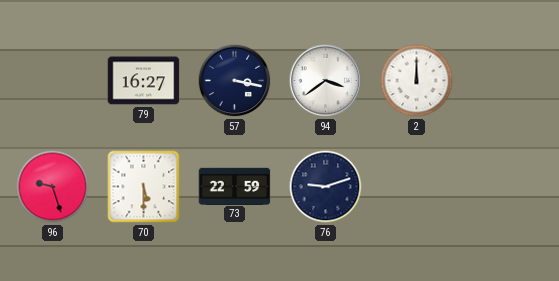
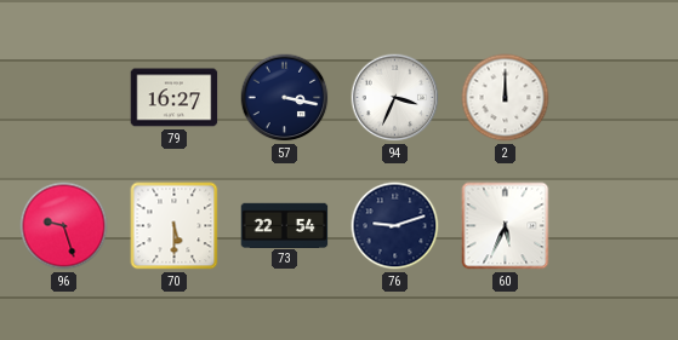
94: 3:39 -> 3:34
73: 22:59 -> 22:54
60: none -> 5:34
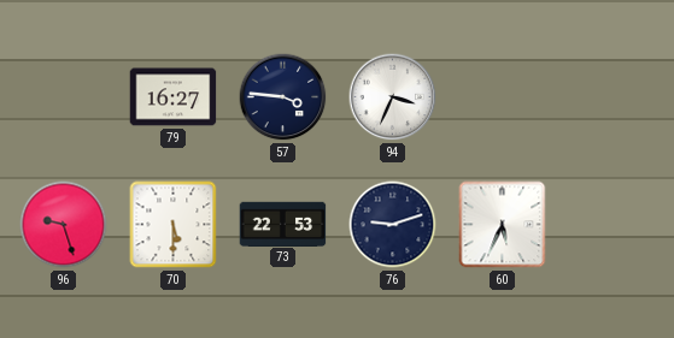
57: 3:17 -> 3:46
2: 12:00 -> none
73: 22:54 -> 22:53
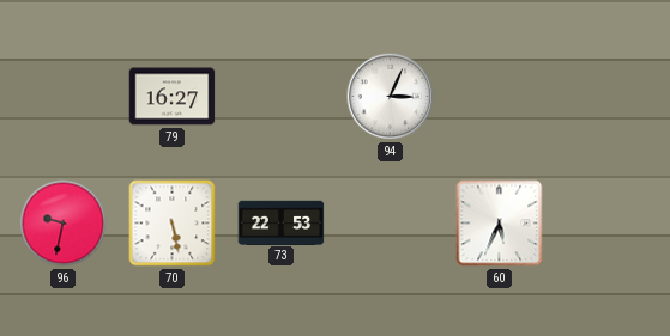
57: 3:46 -> none
94: 3:34 -> 3:04
96: 9:27 -> 9:32
70: 5:30 -> 5:28
76: 9:12 -> none
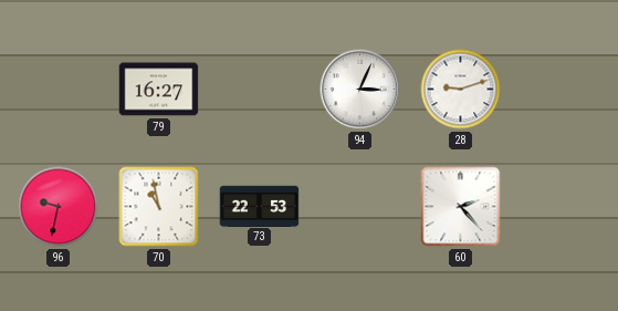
28: none -> 9:12
70: 5:28 -> 10:58
60: 5:34 -> 2:23
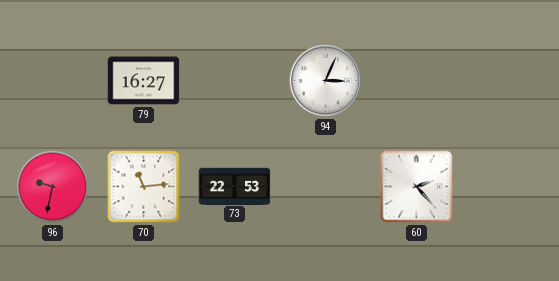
28: 9:12 -> none
70: 10:58 -> 11:14
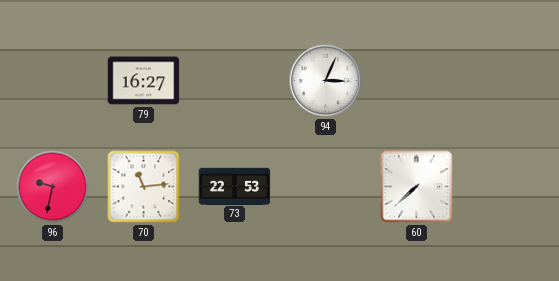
60: 2:23 -> 7:38
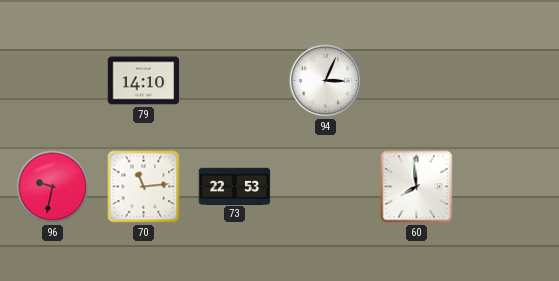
79: 16:27 -> 14:10
60: 7:38 -> 7:59
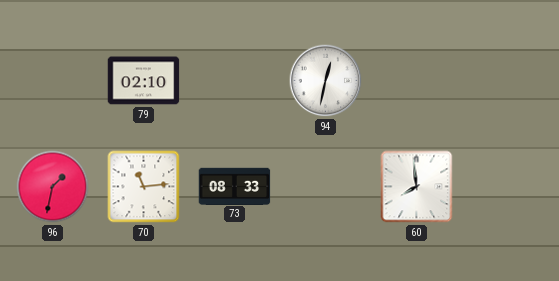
79: 14:10 -> 02:10
94: 3:04 -> 12:32
96: 9:32 -> 1:32
73: 22:53 -> 08:33
